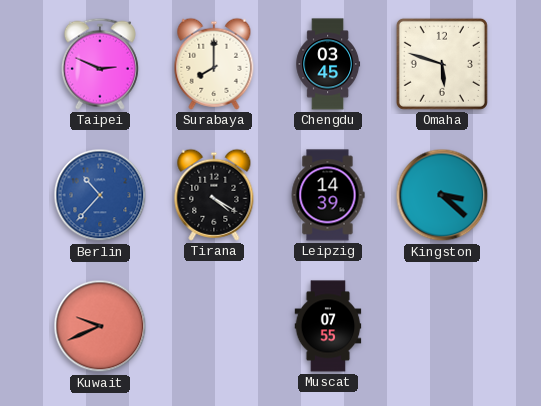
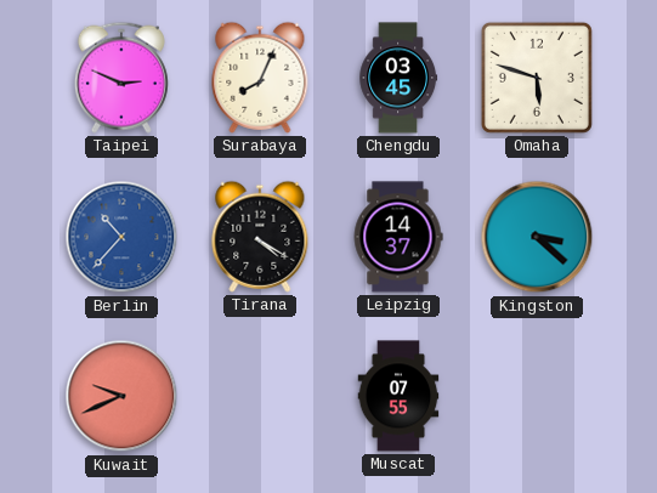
Surabaya: 8:00 -> 8:04
Leipzig: 14:39 -> 14:37
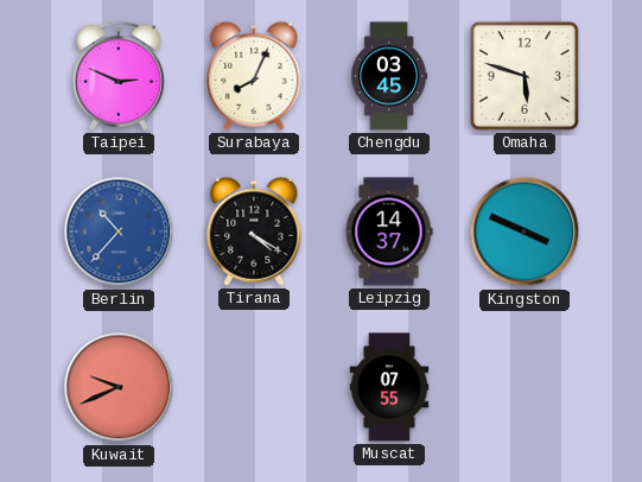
Kingston: 3:22 -> 3:49
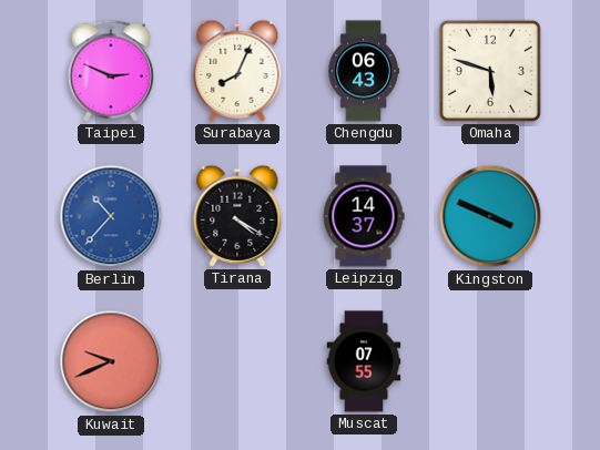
Chengdu: 03:45 -> 06:43
